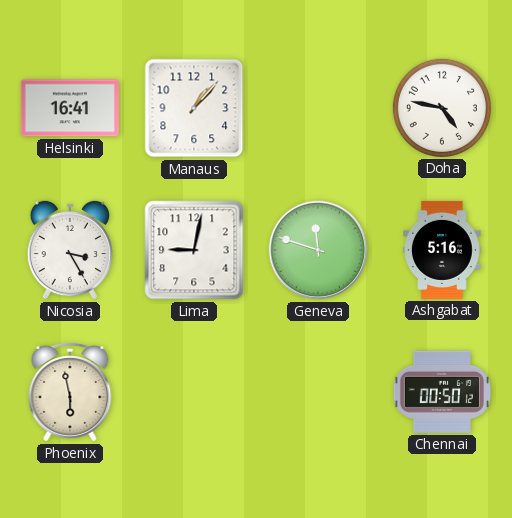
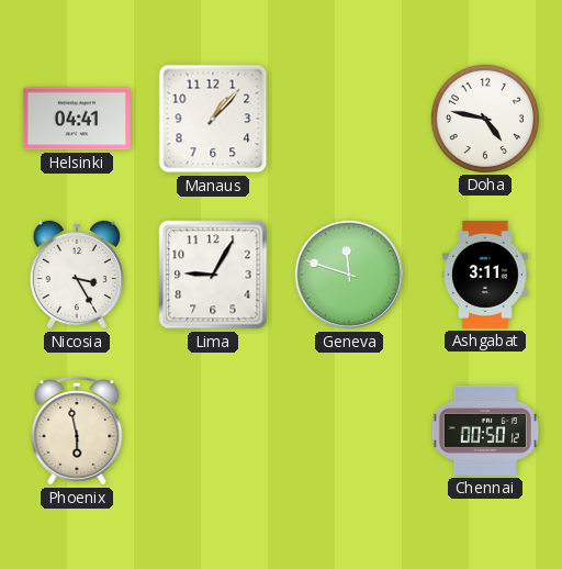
Helsinki: 16:41 -> 04:41
Lima: 9:02 -> 9:05
Ashgabat: 5:16 -> 3:11
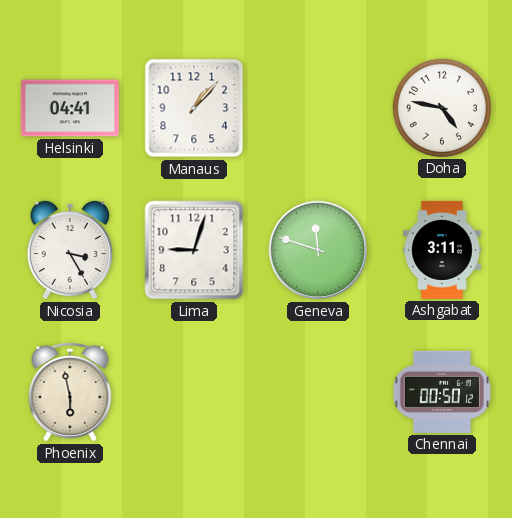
Lima: 9:05 -> 9:03
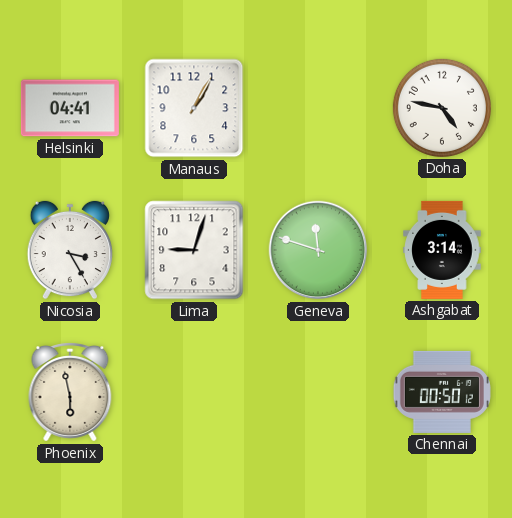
Manaus: 1:07 -> 1:05
Ashgabat: 3:11 -> 3:14
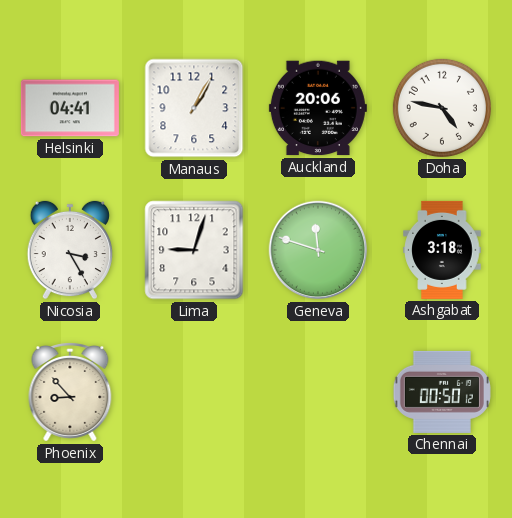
Auckland: none -> 20:06
Ashgabat: 3:14 -> 3:18
Phoenix: 5:58 -> 8:53
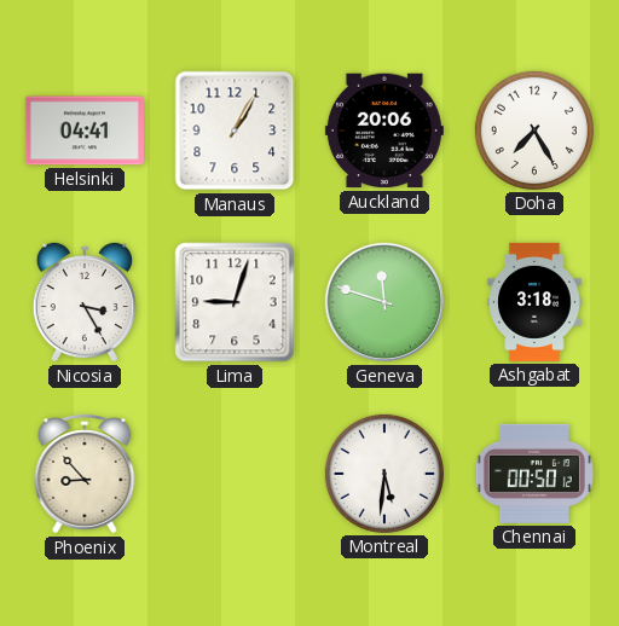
Doha: 4:47 -> 7:25
Montreal: none -> 5:31
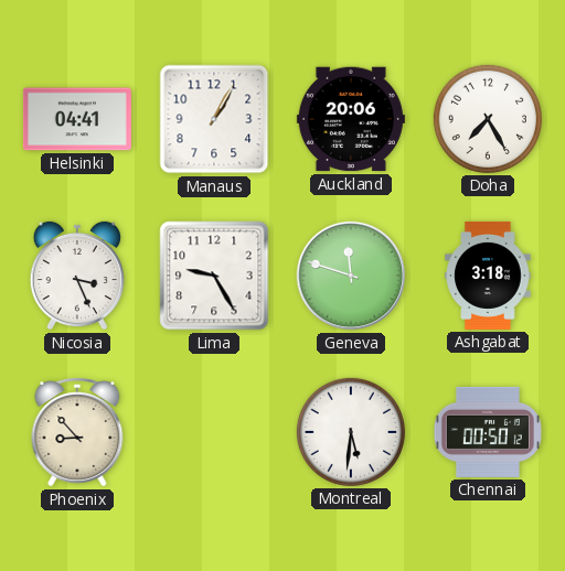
Nicosia: 3:25 -> 3:26
Lima: 9:03 -> 9:25
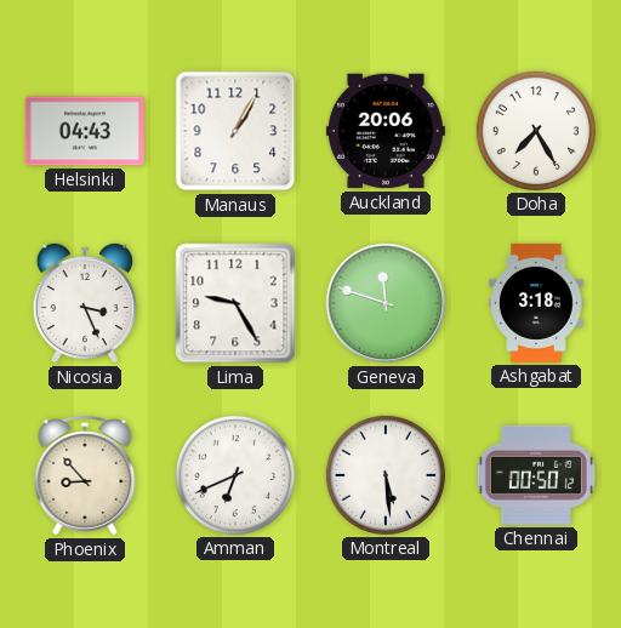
Helsinki: 04:41 -> 04:43
Amman: none -> 6:41
Montreal: 5:31 -> 5:29
